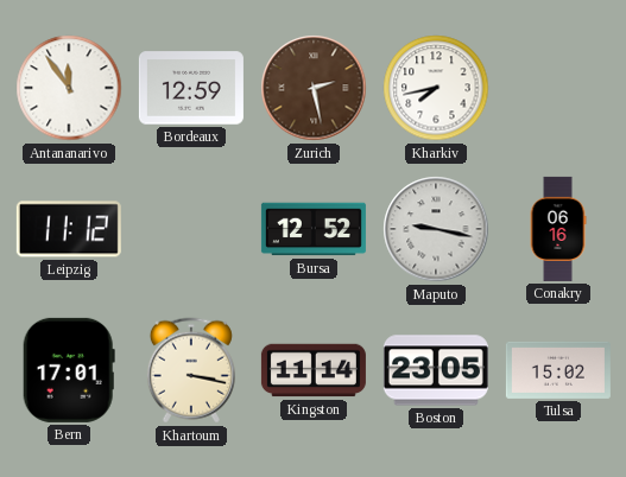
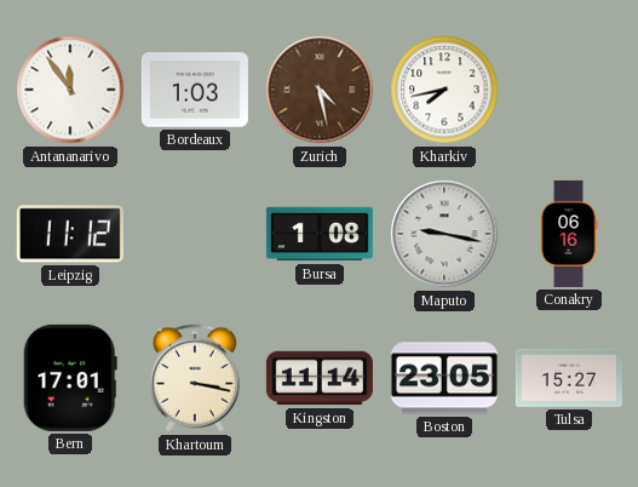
Bordeaux: 12:59 -> 1:03
Zurich: 2:28 -> 4:28
Bursa: 12:52 -> 1:08
Tulsa: 15:02 -> 15:27
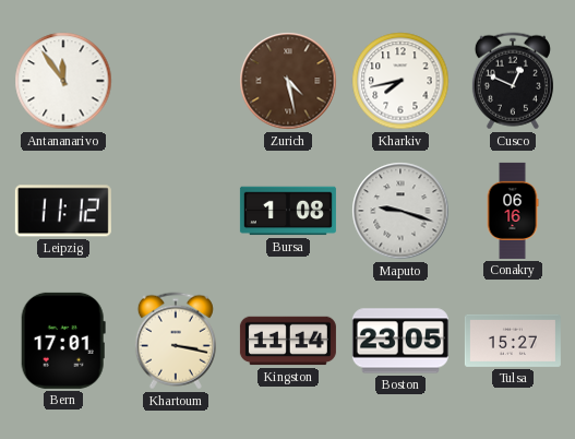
Bordeaux: 1:03 -> none
Cusco: none -> 12:49
Maputo: 9:17 -> 9:18
